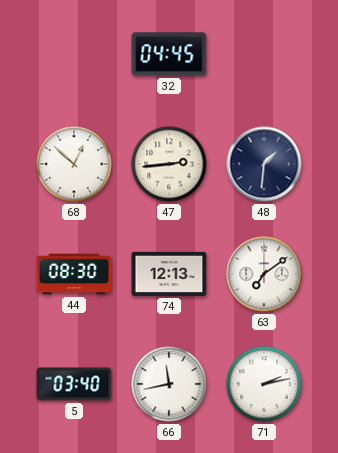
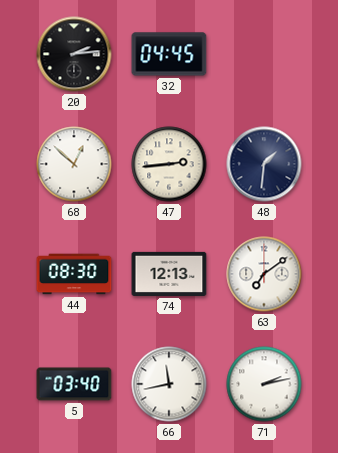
20: none -> 2:14
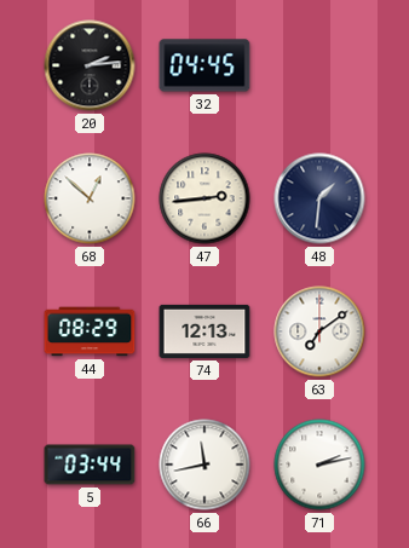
44: 08:30 -> 08:29
5: 03:40 -> 03:44
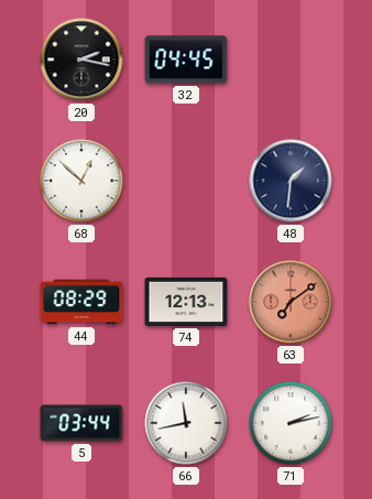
20: 2:14 -> 2:17
47: 2:44 -> none
63 dial: white -> salmon
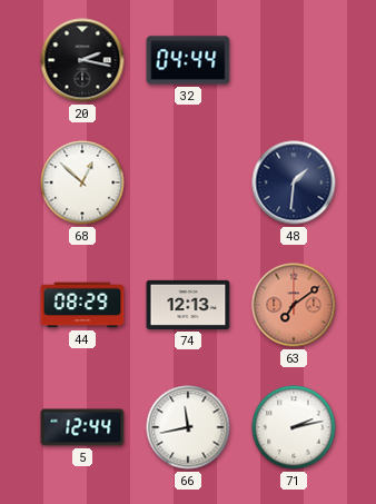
32: 04:45 -> 04:44
5: 03:44 -> 12:44
